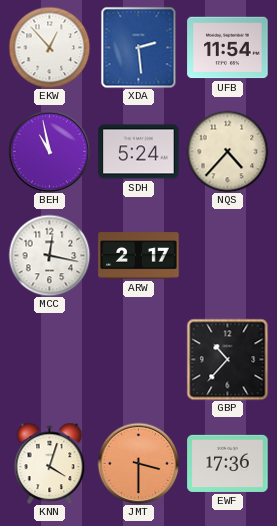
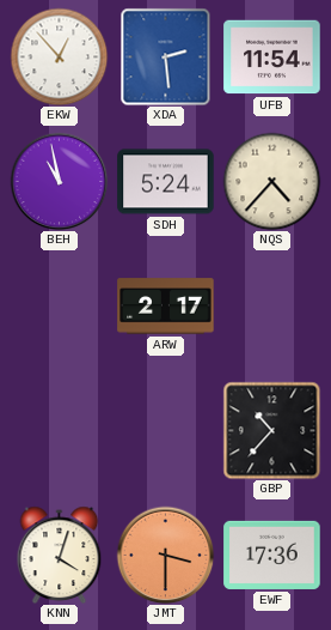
MCC: 12:17 -> none
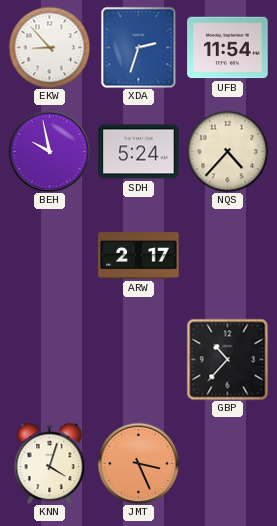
EKW: 12:53 -> 8:53
XDA: 2:29 -> 2:33
BEH: 10:58 -> 9:58
JMT: 3:30 -> 3:26
EWF: 17:36 -> none
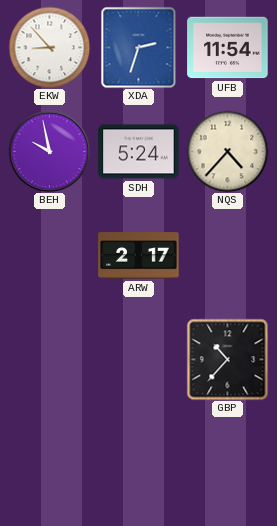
KNN: 4:03 -> none
JMT: 3:26 -> none
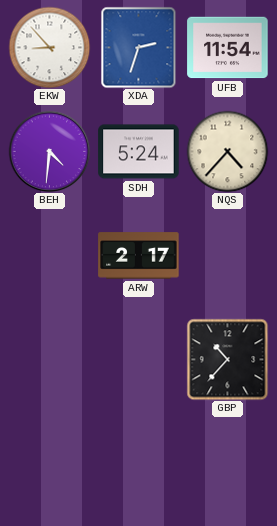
BEH: 9:58 -> 4:31
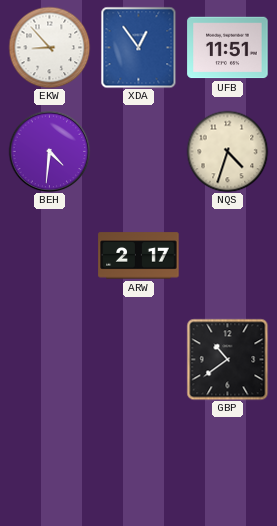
XDA: 2:33 -> 12:54
UFB: 11:54 -> 11:51
SDH: 5:24 -> none
NQS: 4:37 -> 4:33
GBP: 10:37 -> 10:39
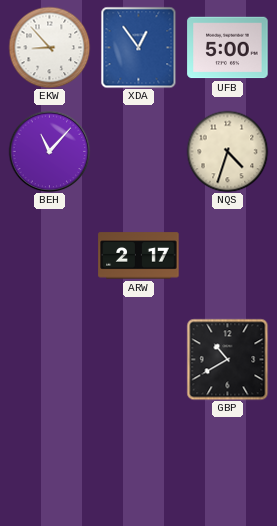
UFB: 11:51 -> 5:00
BEH: 4:31 -> 11:07
GBP: 10:39 -> 10:40
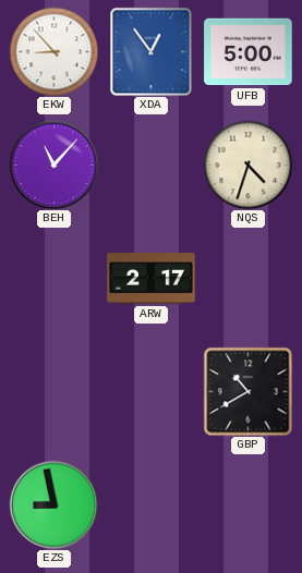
EZS: none -> 8:58
